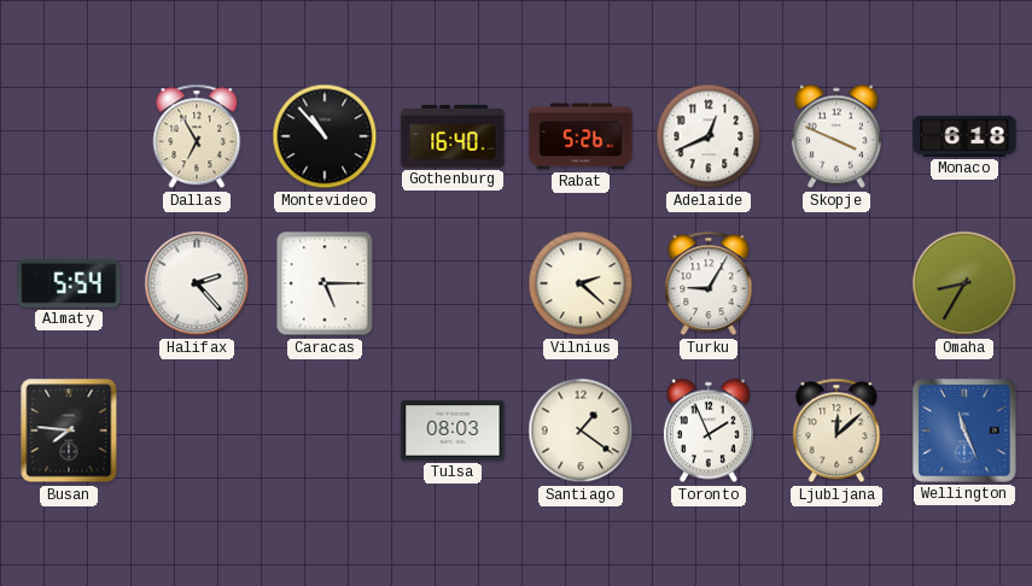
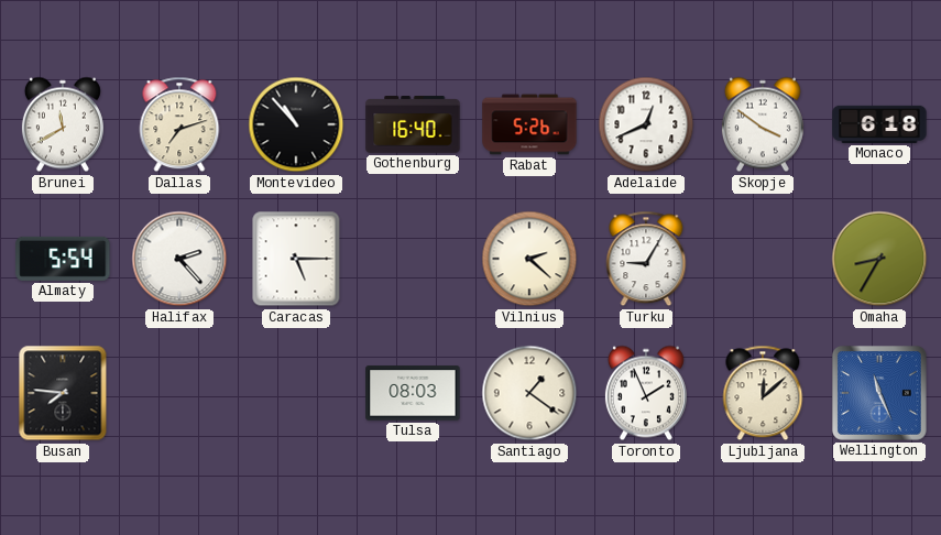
Brunei: none -> 11:40
Dallas: 6:55 -> 7:12
Skopje: 3:49 -> 3:51
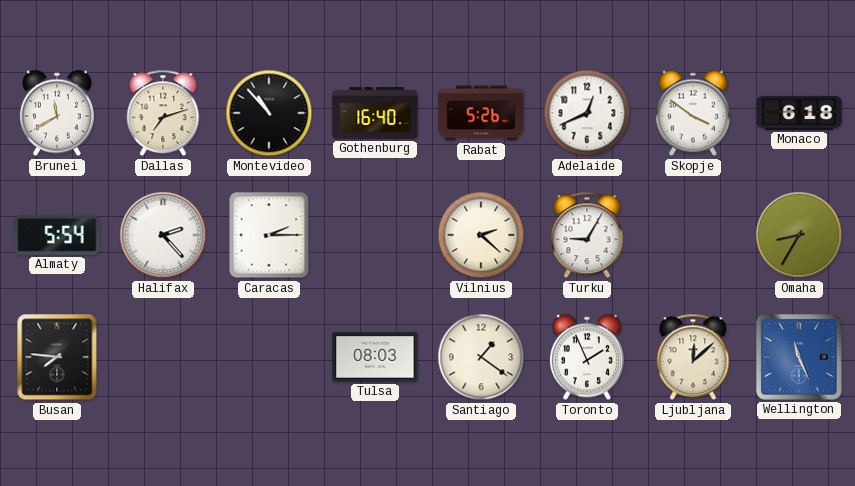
Caracas: 5:15 -> 2:15
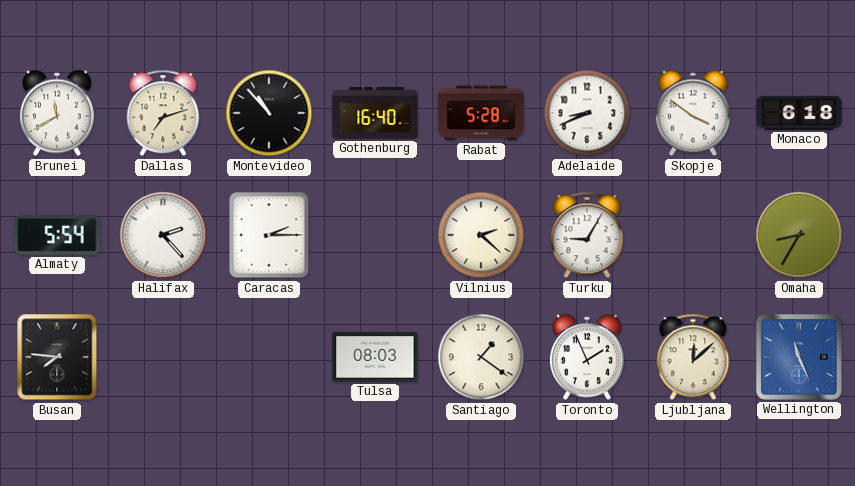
Rabat: 5:26 -> 5:28
Adelaide: 12:41 -> 8:41
